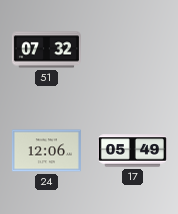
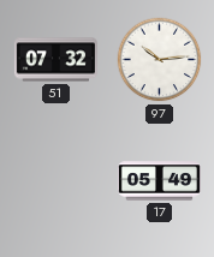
97: none -> 10:14
24: 12:06 -> none
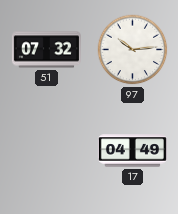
17: 05:49 -> 04:49
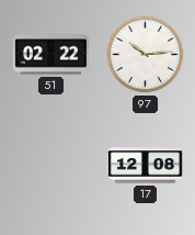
51: 07:32 -> 02:22
17: 04:49 -> 12:08
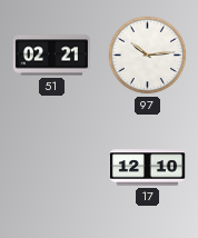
51: 02:22 -> 02:21
17: 12:08 -> 12:10
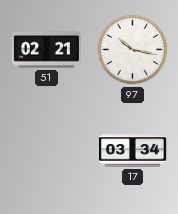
97: 10:14 -> 10:17
17: 12:10 -> 03:34
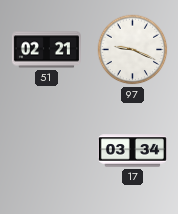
97: 10:17 -> 9:19
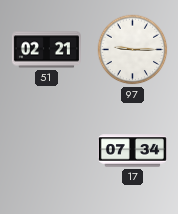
97: 9:19 -> 9:15
17: 03:34 -> 07:34
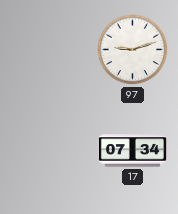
51: 02:21 -> none
97: 9:15 -> 9:12
